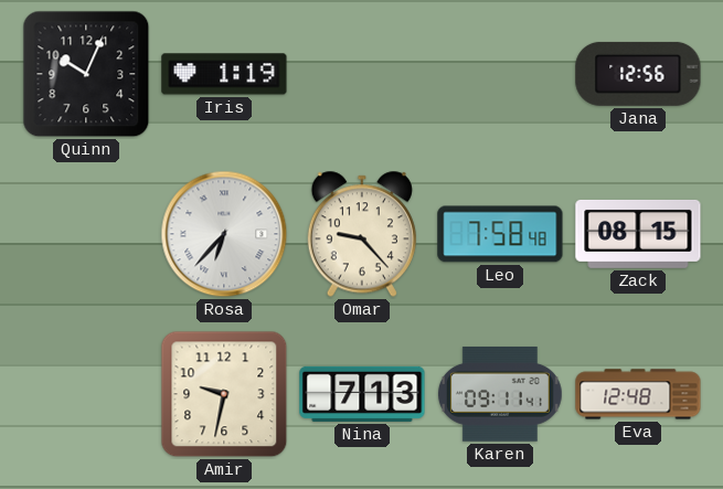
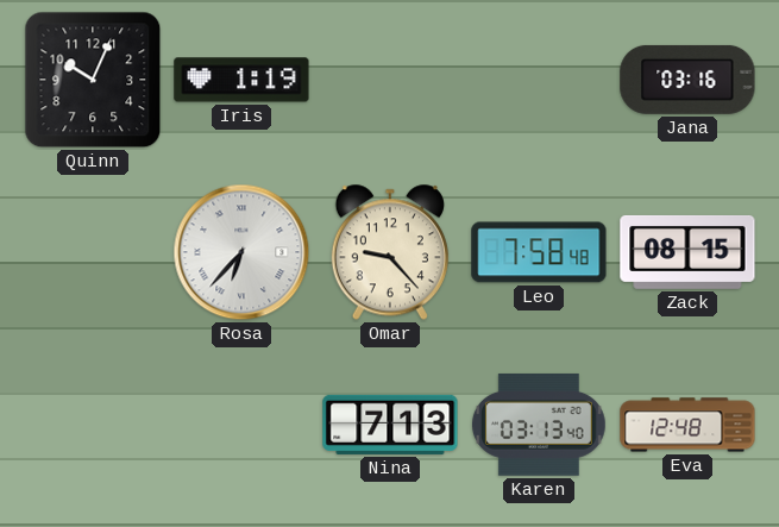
Jana: 12:56 -> 03:16
Amir: 9:32 -> none
Karen: 09:11 -> 03:13
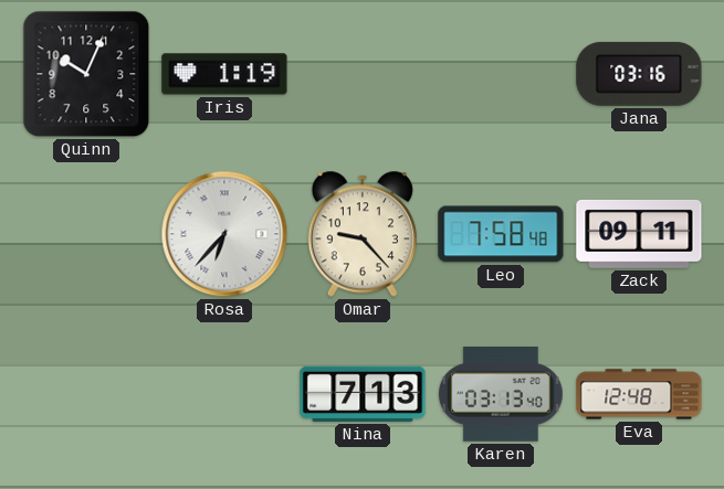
Zack: 08:15 -> 09:11
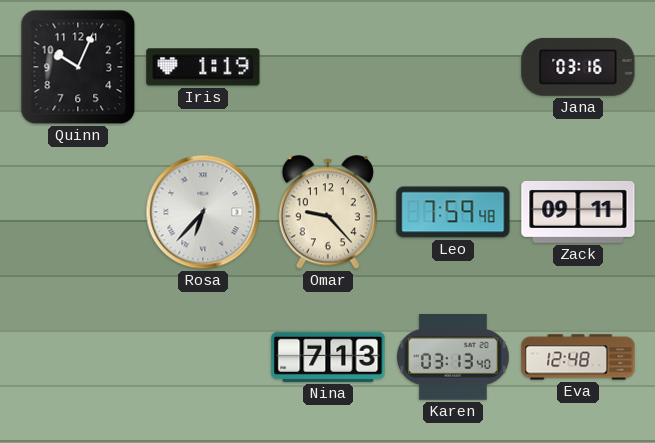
Leo: 7:58 -> 7:59
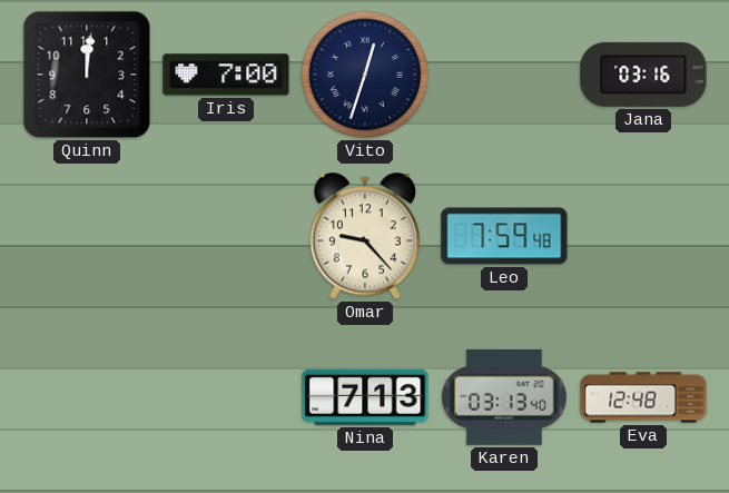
Quinn: 10:04 -> 12:01
Iris: 1:19 -> 7:00
Vito: none -> 12:33
Rosa: 6:37 -> none
Zack: 09:11 -> none
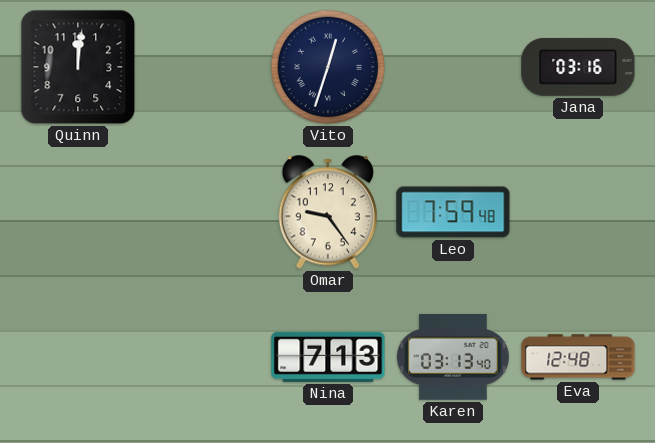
Iris: 7:00 -> none
Omar: 9:23 -> 9:24
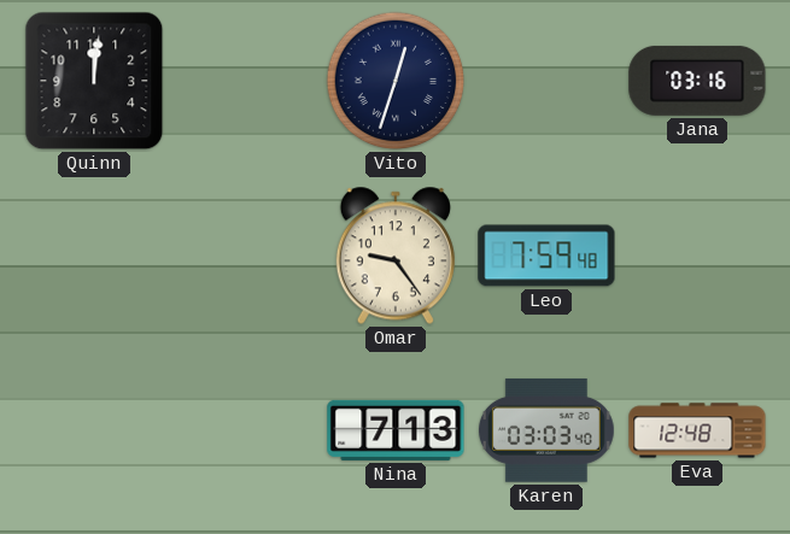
Karen: 03:13 -> 03:03
